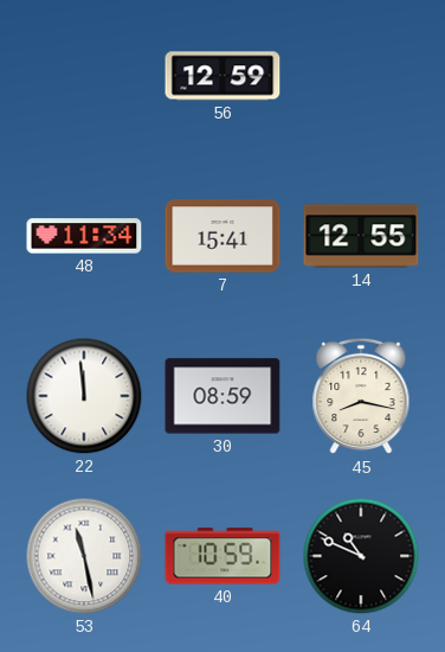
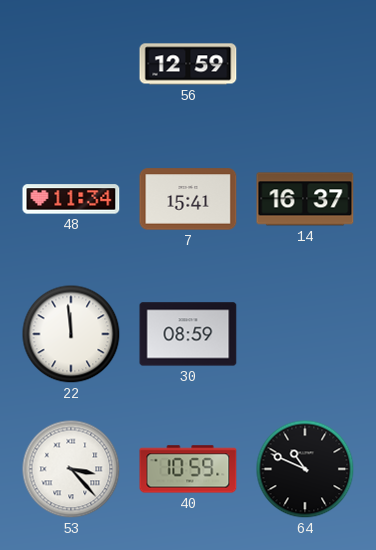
14: 12:55 -> 16:37
45: 8:17 -> none
53: 11:28 -> 3:23
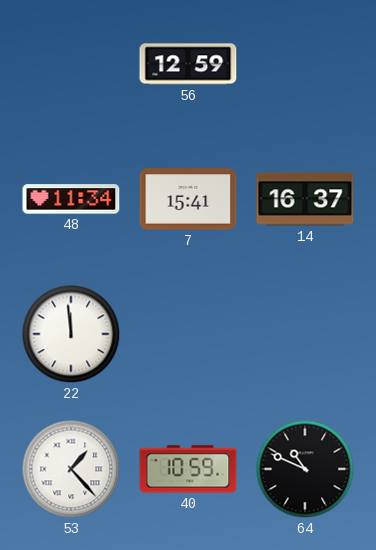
30: 08:59 -> none
53: 3:23 -> 1:23
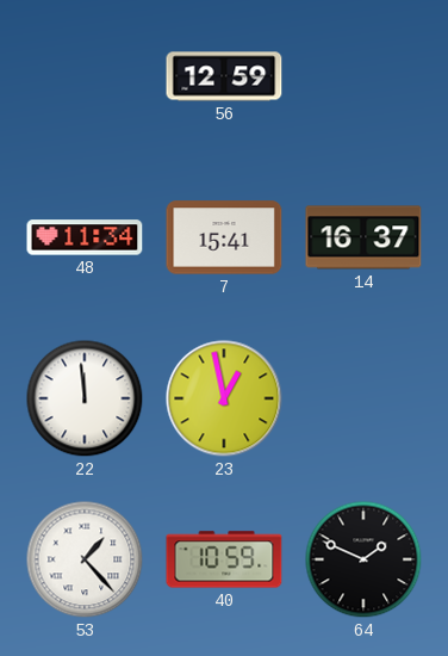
23: none -> 12:58
64: 10:49 -> 1:49
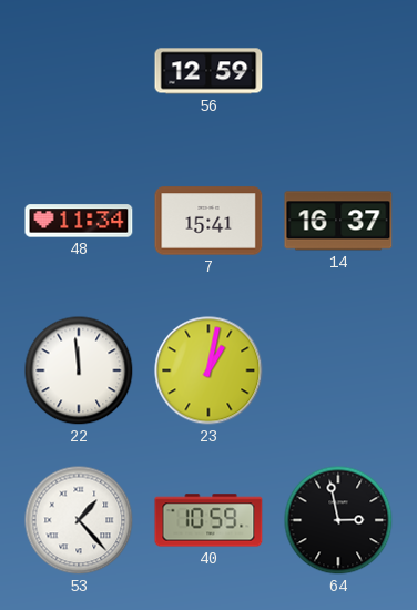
23: 12:58 -> 1:02
64: 1:49 -> 2:58
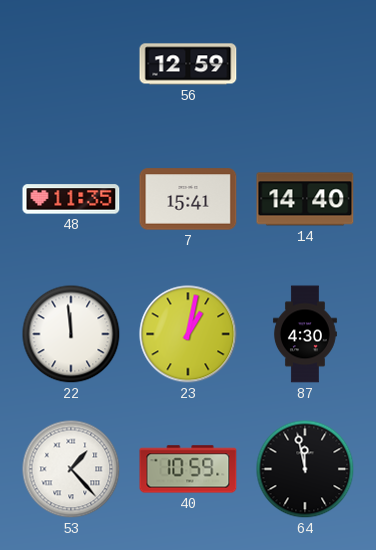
48: 11:34 -> 11:35
14: 16:37 -> 14:40
87: none -> 4:30
64: 2:58 -> 11:58
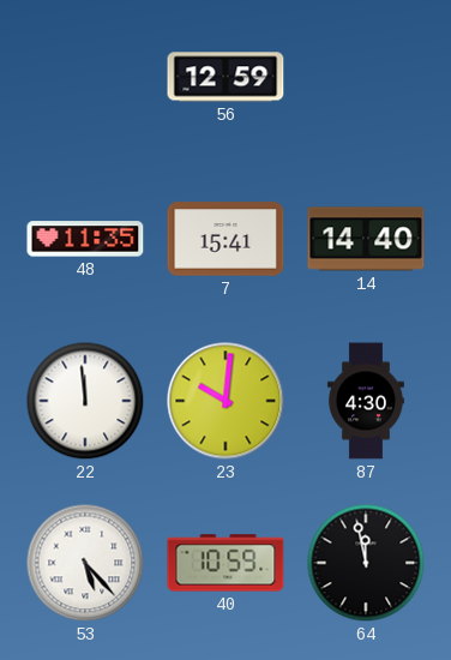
23: 1:02 -> 10:01
53: 1:23 -> 5:23
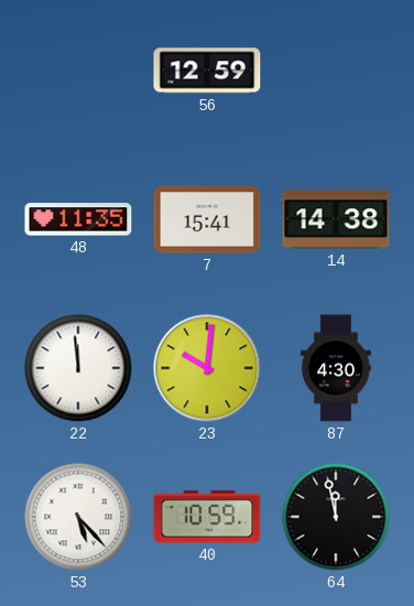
14: 14:40 -> 14:38
